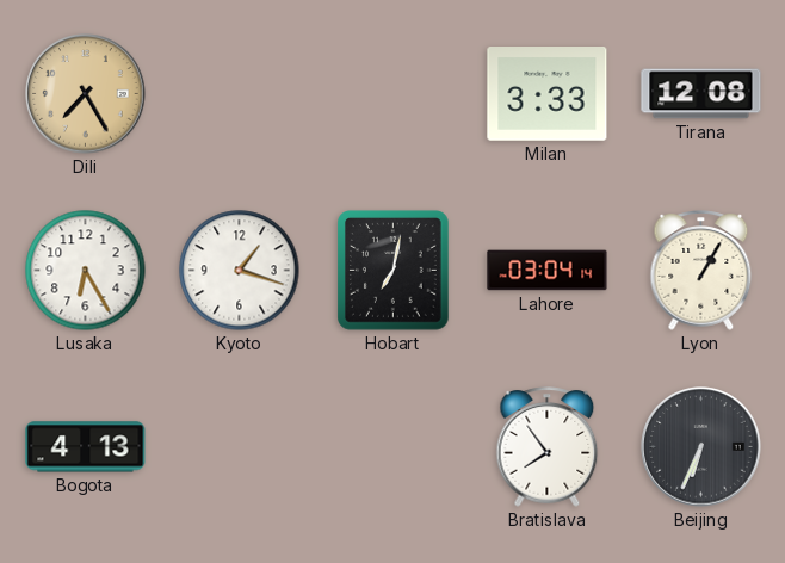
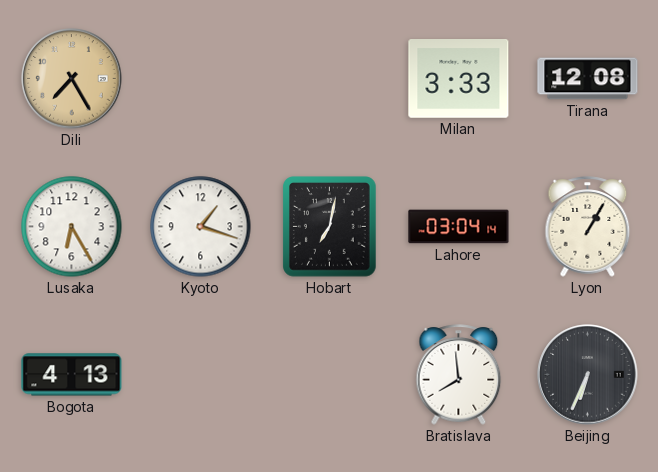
Bratislava: 7:54 -> 7:59
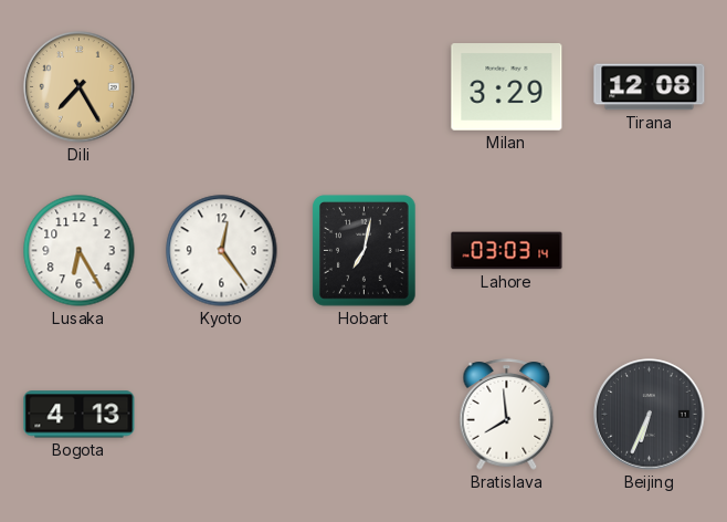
Milan: 3:33 -> 3:29
Kyoto: 1:18 -> 12:24
Lahore: 03:04 -> 03:03
Lyon: 1:05 -> none
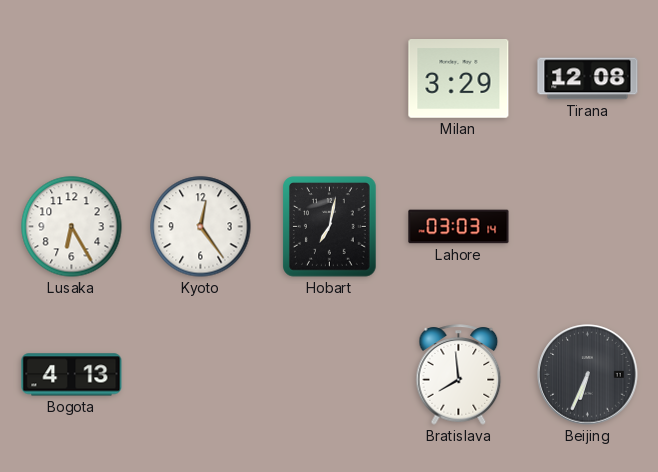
Dili: 7:25 -> none
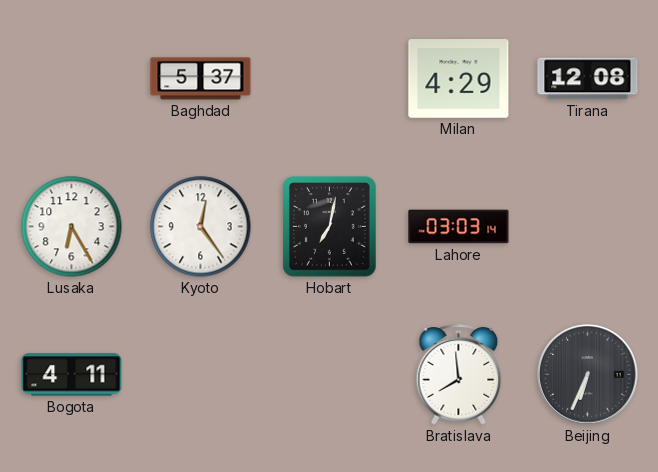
Baghdad: none -> 5:37
Milan: 3:29 -> 4:29
Bogota: 4:13 -> 4:11
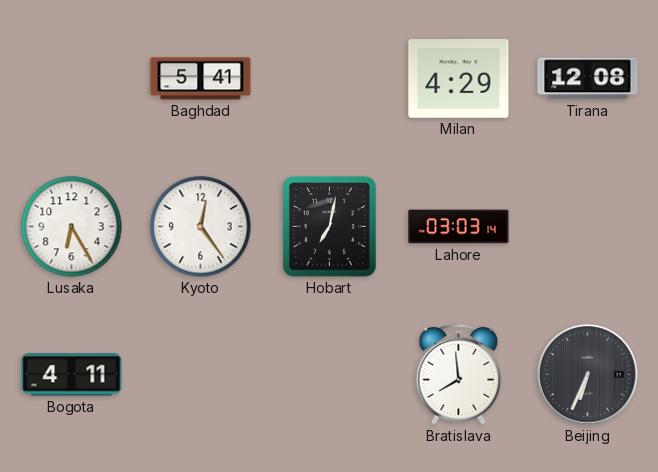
Baghdad: 5:37 -> 5:41
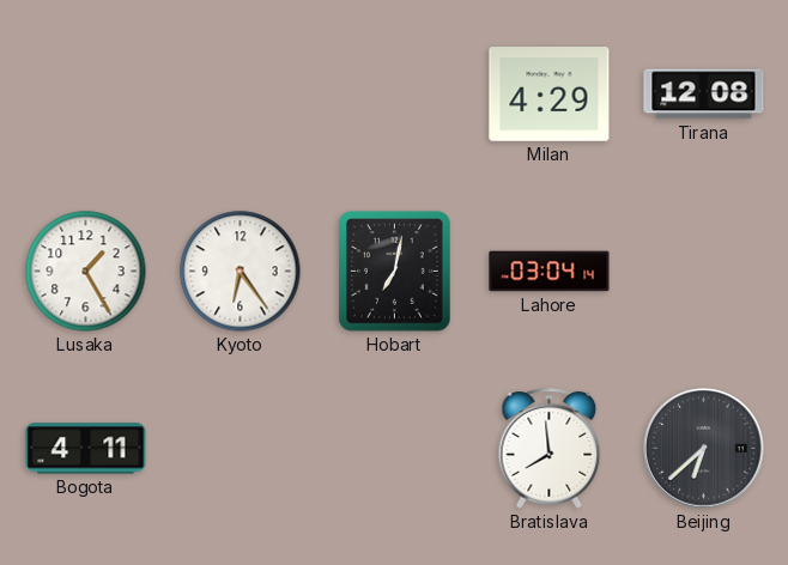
Baghdad: 5:41 -> none
Lusaka: 6:25 -> 1:25
Kyoto: 12:24 -> 6:24
Lahore: 03:03 -> 03:04
Beijing: 6:34 -> 6:38
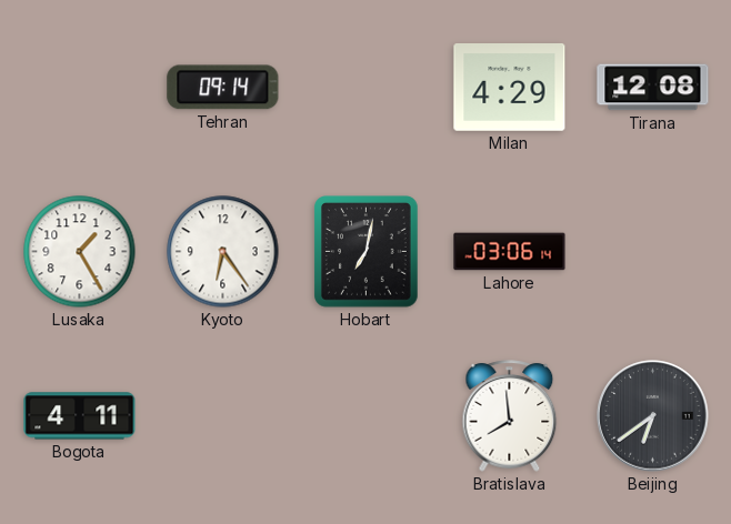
Tehran: none -> 09:14
Lahore: 03:04 -> 03:06
Beijing: 6:38 -> 6:39
